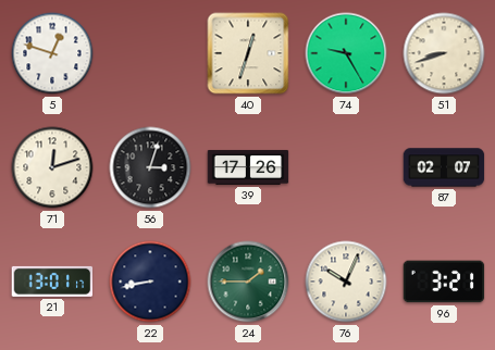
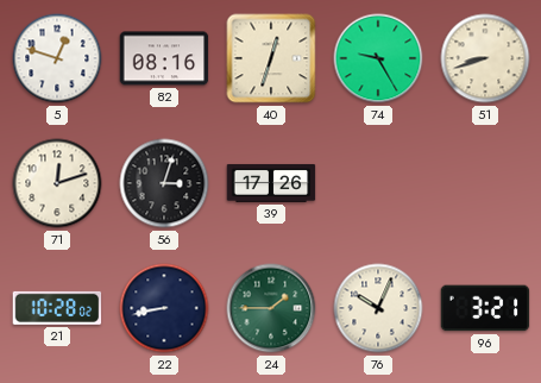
82: none -> 08:16
87: 02:07 -> none
21: 13:01 -> 10:28
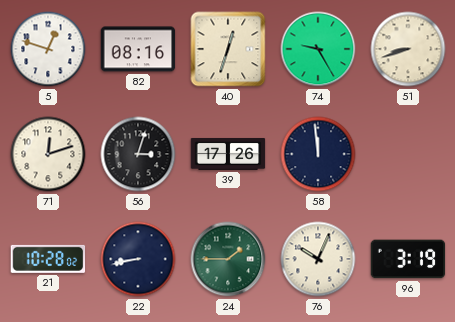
58: none -> 11:59
96: 3:21 -> 3:19
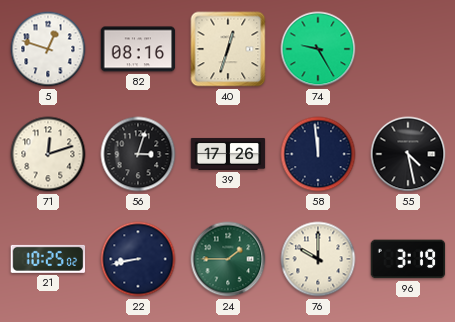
51: 8:42 -> none
55: none -> 4:28
21: 10:28 -> 10:25
76: 10:04 -> 10:00
